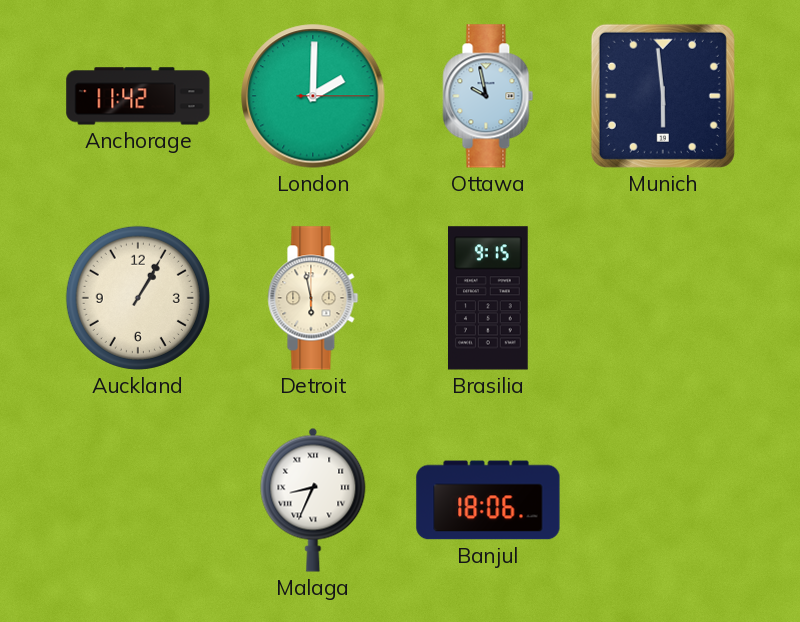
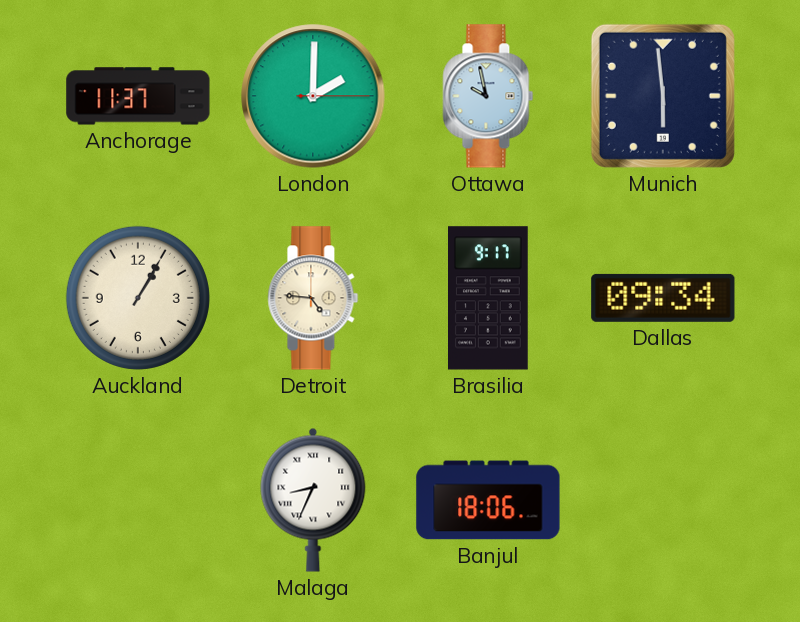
Anchorage: 11:42 -> 11:37
Detroit: 5:58 -> 4:46
Brasilia: 9:15 -> 9:17
Dallas: none -> 09:34
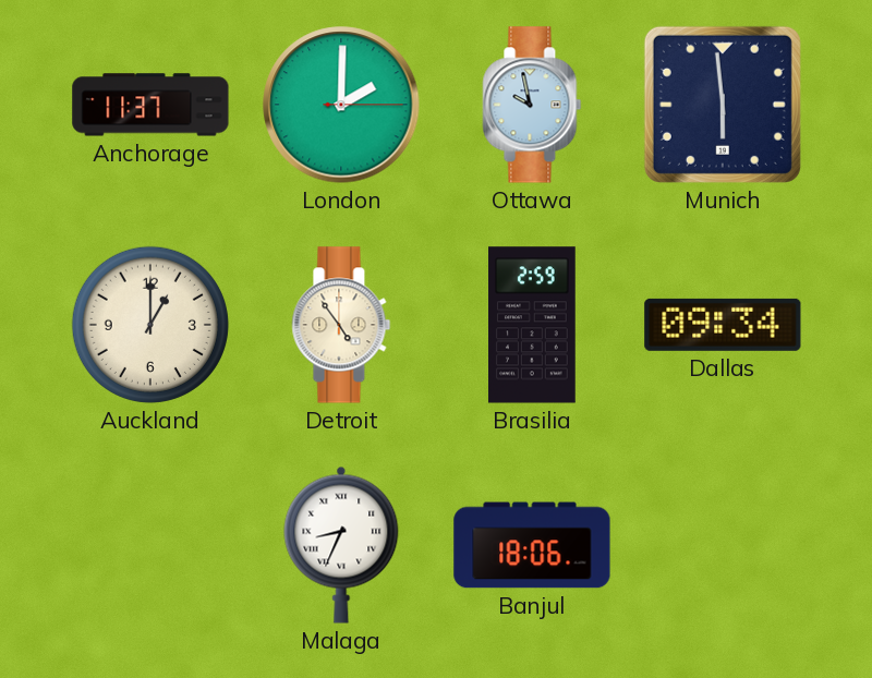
Auckland: 1:05 -> 1:00
Detroit: 4:46 -> 4:54
Brasilia: 9:17 -> 2:59
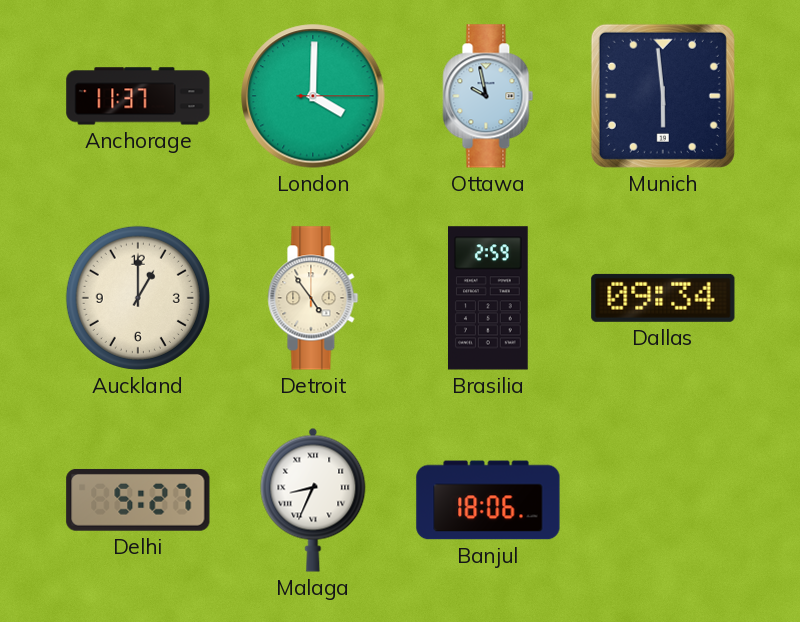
London: 2:00 -> 4:00
Delhi: none -> 5:27
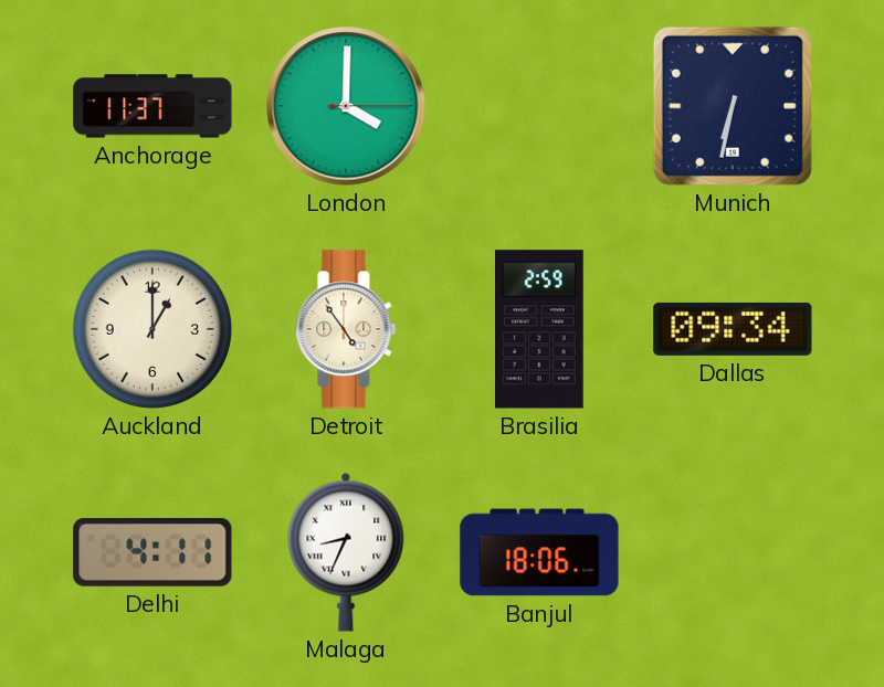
Ottawa: 9:58 -> none
Munich: 5:59 -> 6:32
Delhi: 5:27 -> 4:11
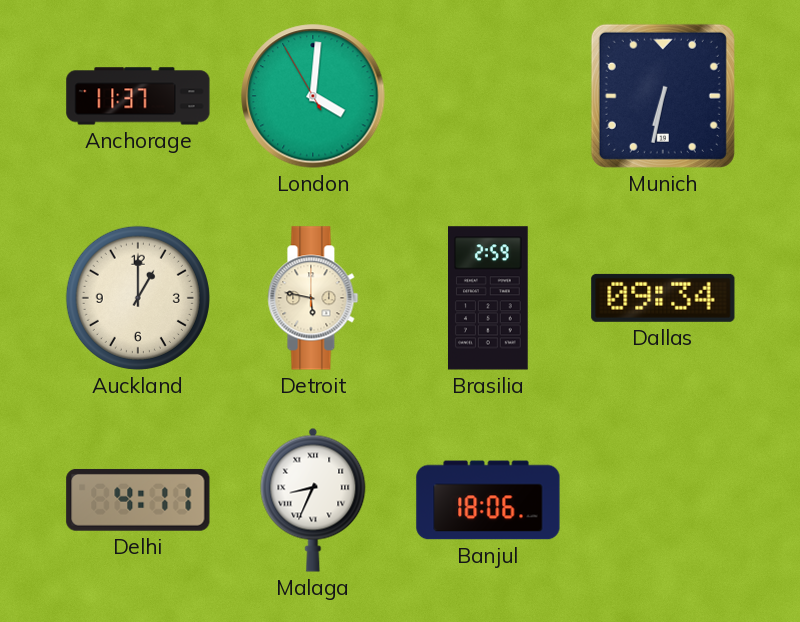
London: 4:00:15 -> 4:00:55
Detroit: 4:54 -> 5:47
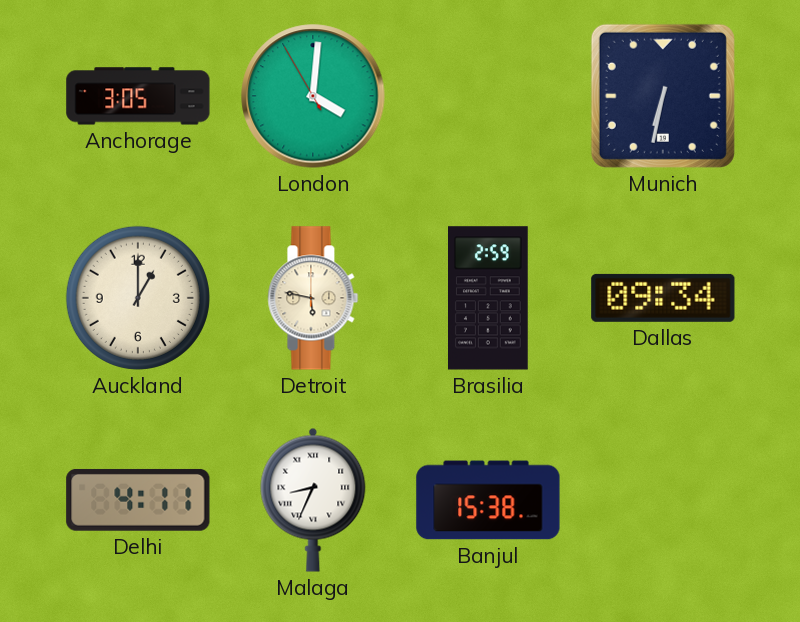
Anchorage: 11:37 -> 3:05
Banjul: 18:06 -> 15:38
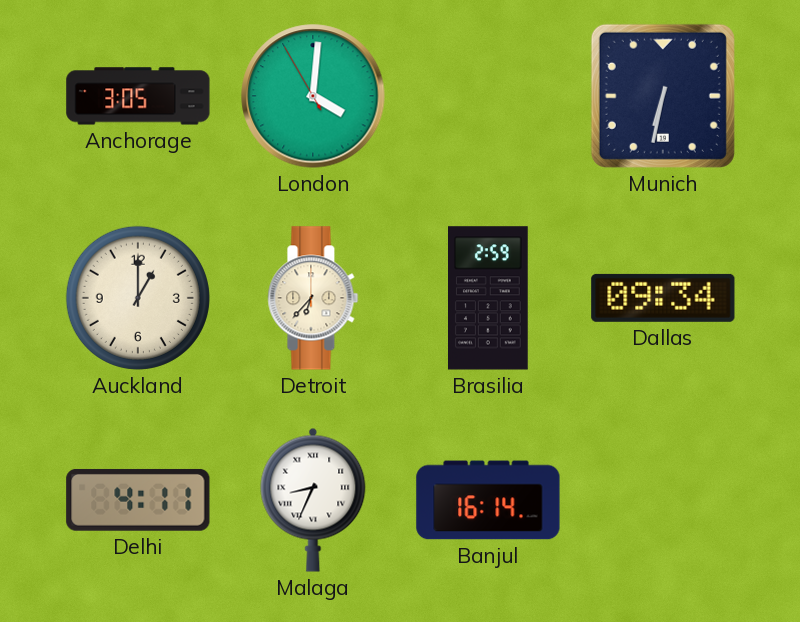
Detroit: 5:47 -> 6:37
Banjul: 15:38 -> 16:14
